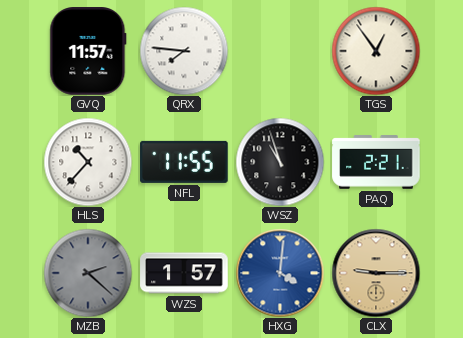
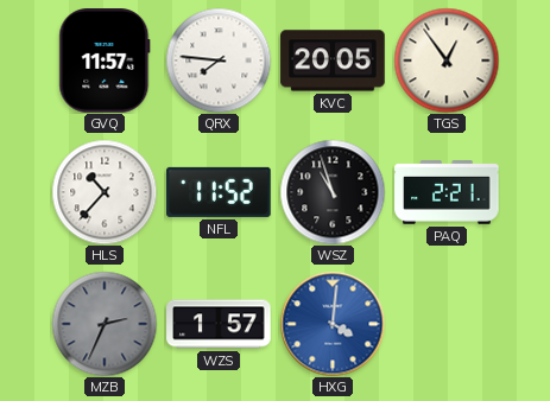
KVC: none -> 20:05
NFL: 11:55 -> 11:52
MZB: 2:22 -> 2:34
CLX: 9:15 -> none
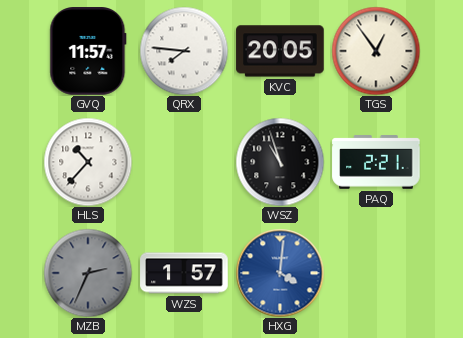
NFL: 11:52 -> none
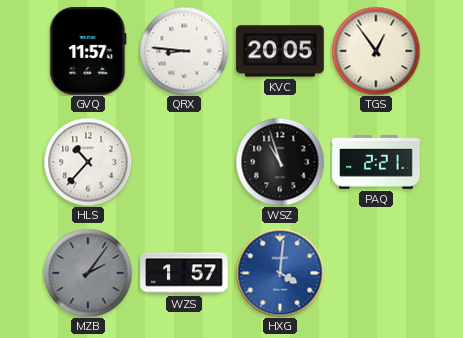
QRX: 7:46 -> 8:46
MZB: 2:34 -> 2:06
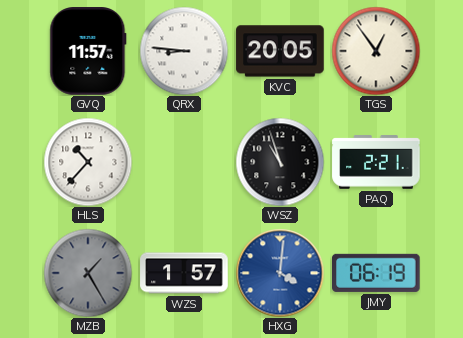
MZB: 2:06 -> 1:25
JMY: none -> 06:19
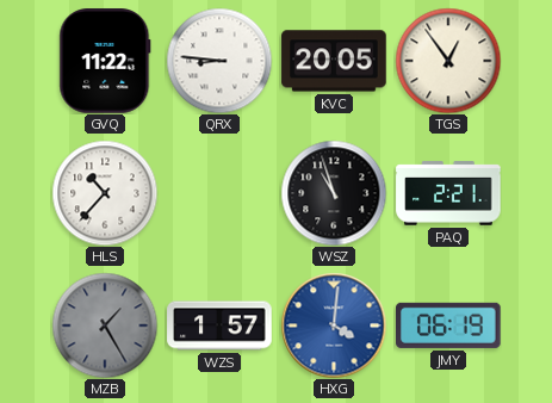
GVQ: 11:57 -> 11:22
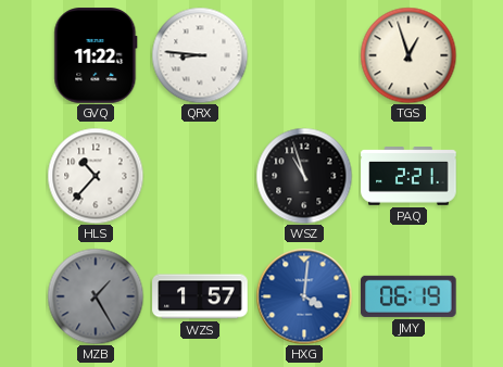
KVC: 20:05 -> none
TGS: 12:54 -> 12:57
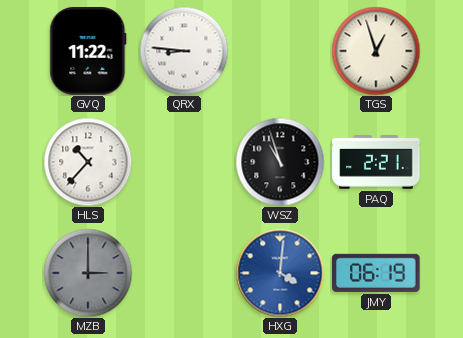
MZB: 1:25 -> 3:00
WZS: 1:57 -> none
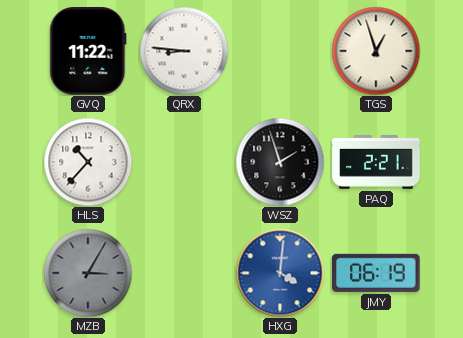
WSZ: 10:57 -> 1:57
MZB: 3:00 -> 3:05
